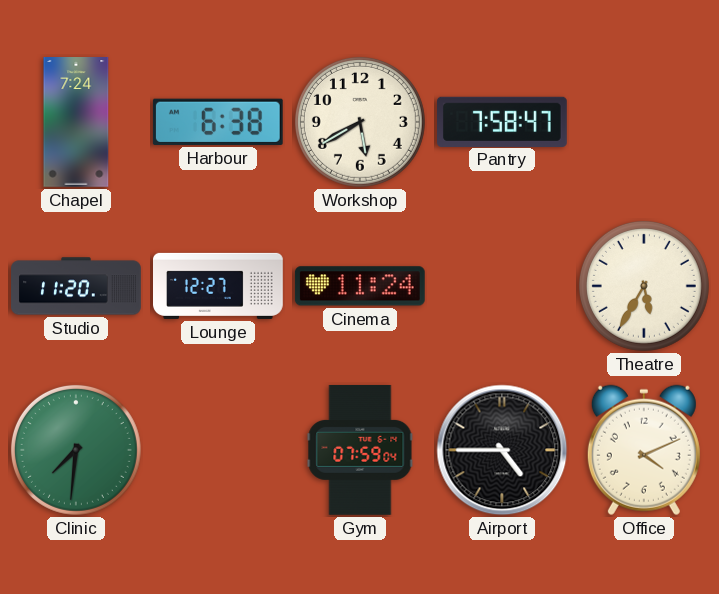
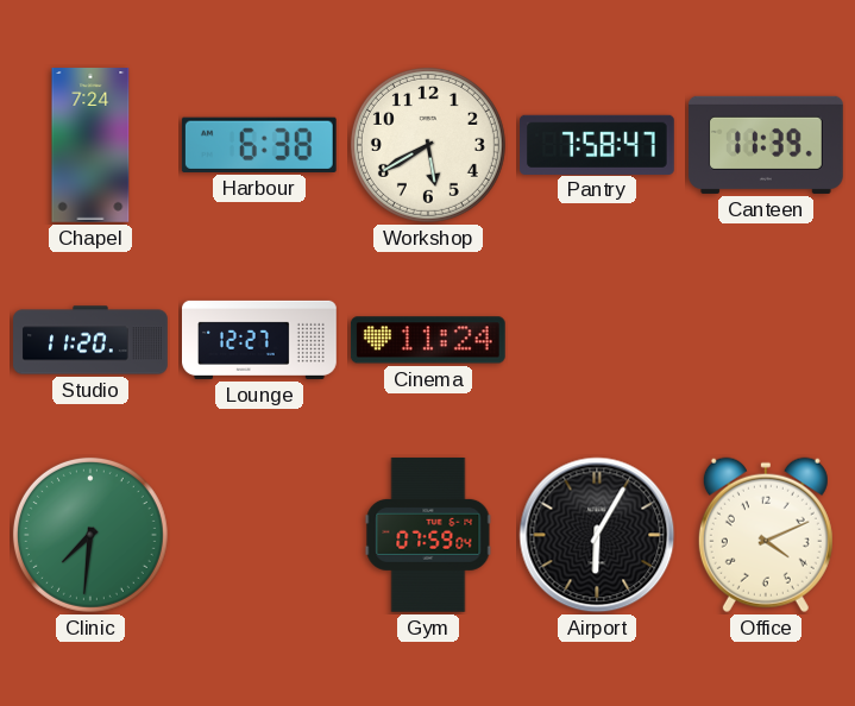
Canteen: none -> 11:39
Theatre: 5:35 -> none
Airport: 4:45 -> 6:05
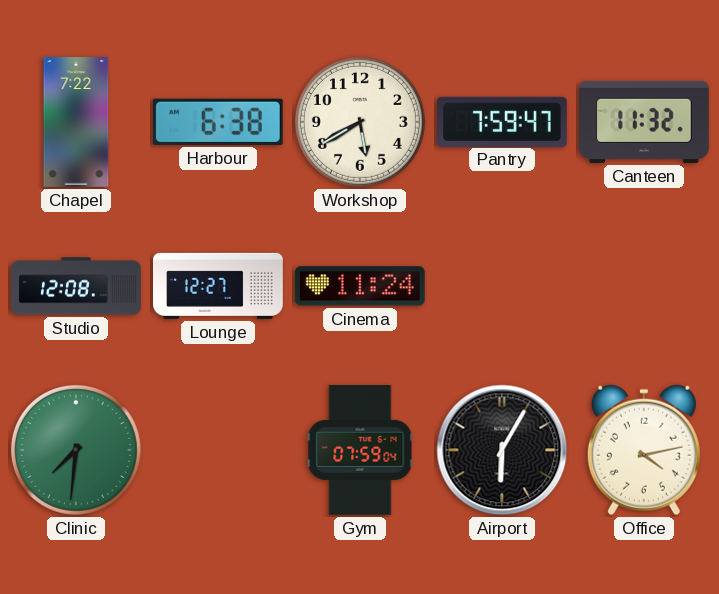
Chapel: 7:24 -> 7:22
Pantry: 7:58 -> 7:59
Canteen: 11:39 -> 11:32
Studio: 11:20 -> 12:08
Office: 4:11 -> 4:13
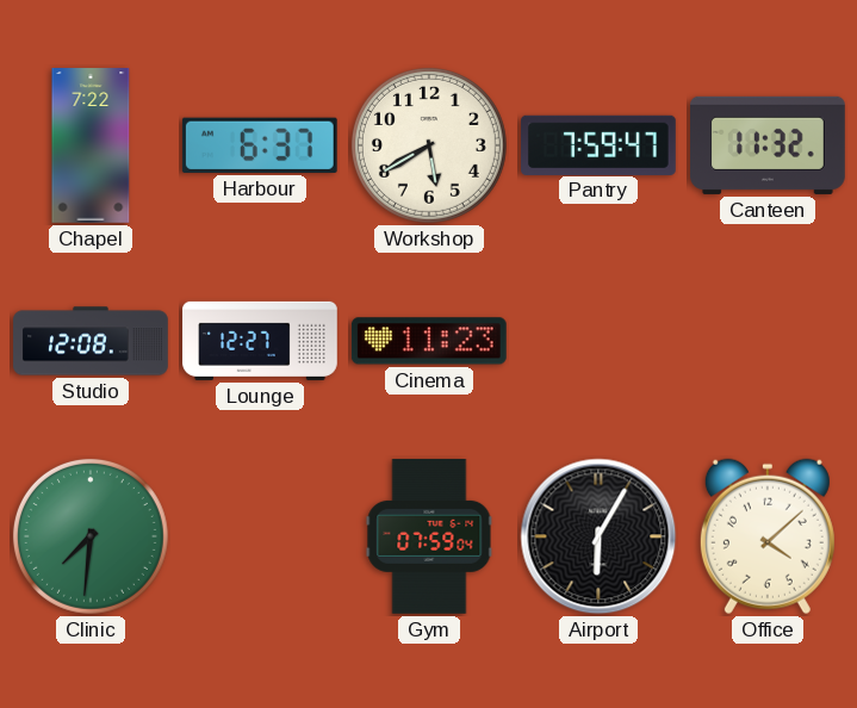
Harbour: 6:38 -> 6:37
Cinema: 11:24 -> 11:23
Office: 4:13 -> 4:08
